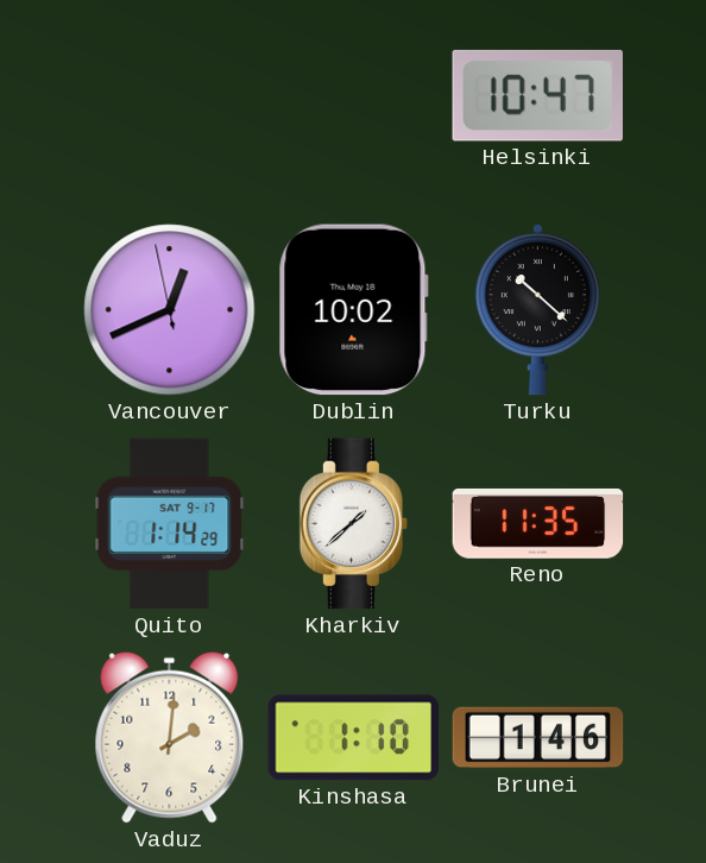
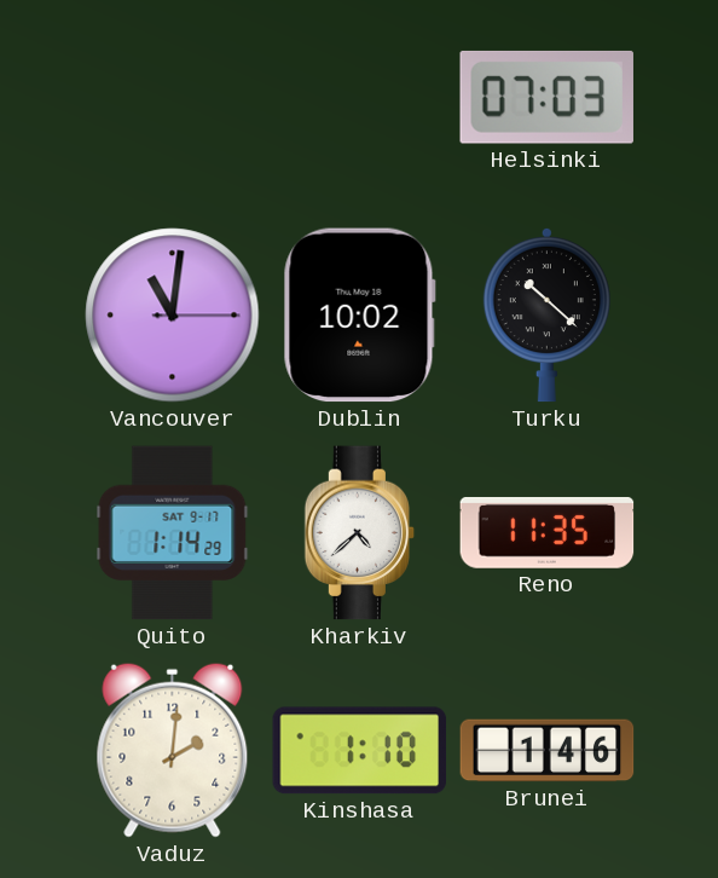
Helsinki: 10:47 -> 07:03
Vancouver: 12:40 -> 11:01
Kharkiv: 1:38 -> 4:38
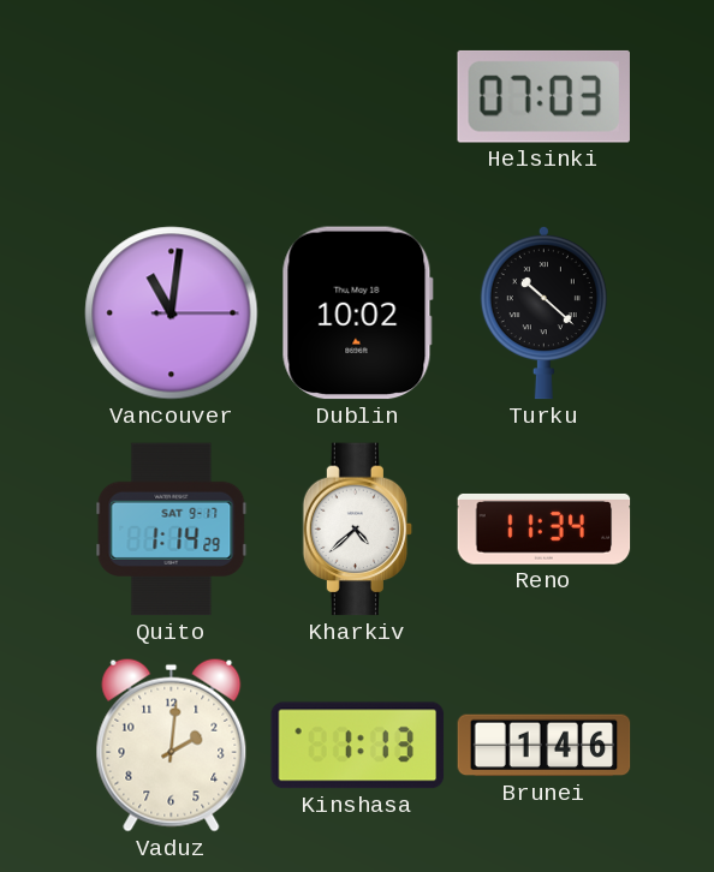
Reno: 11:35 -> 11:34
Kinshasa: 1:10 -> 1:13
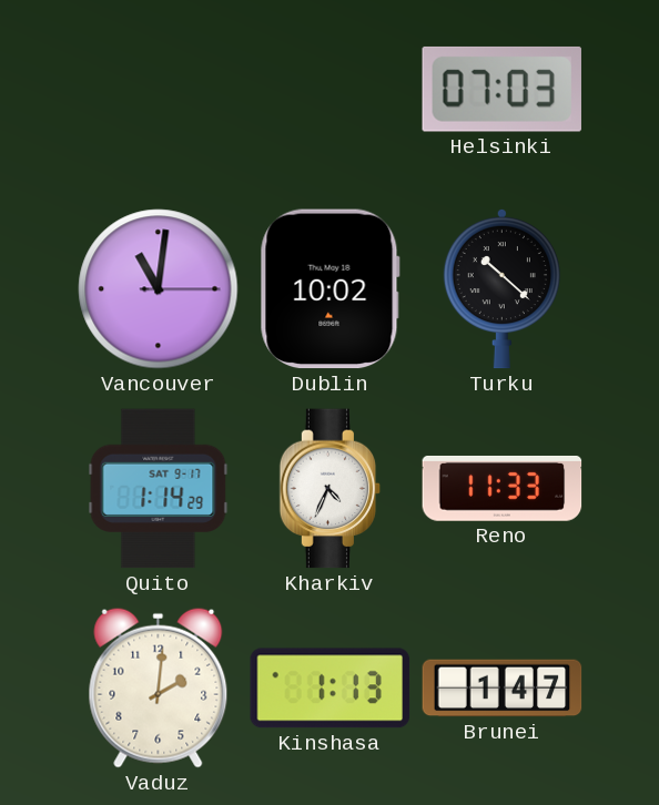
Kharkiv: 4:38 -> 4:34
Reno: 11:34 -> 11:33
Brunei: 1:46 -> 1:47
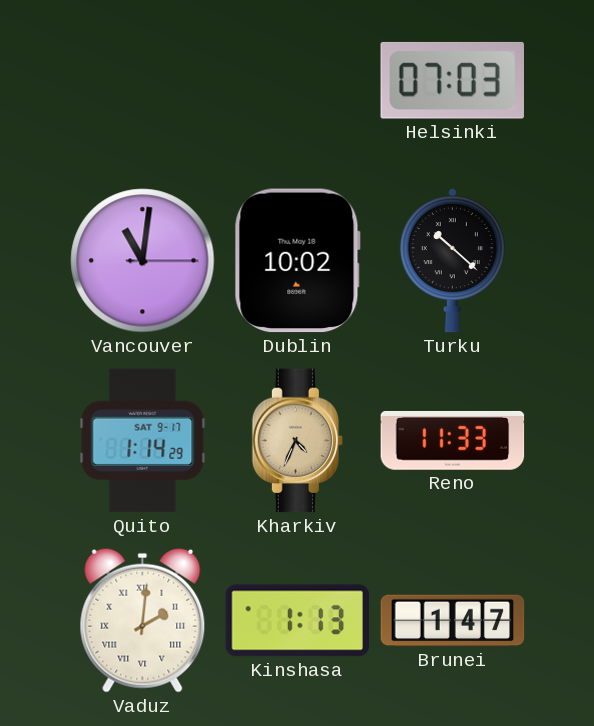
Kharkiv dial: white -> champagne
Vaduz numerals: Arabic -> Roman
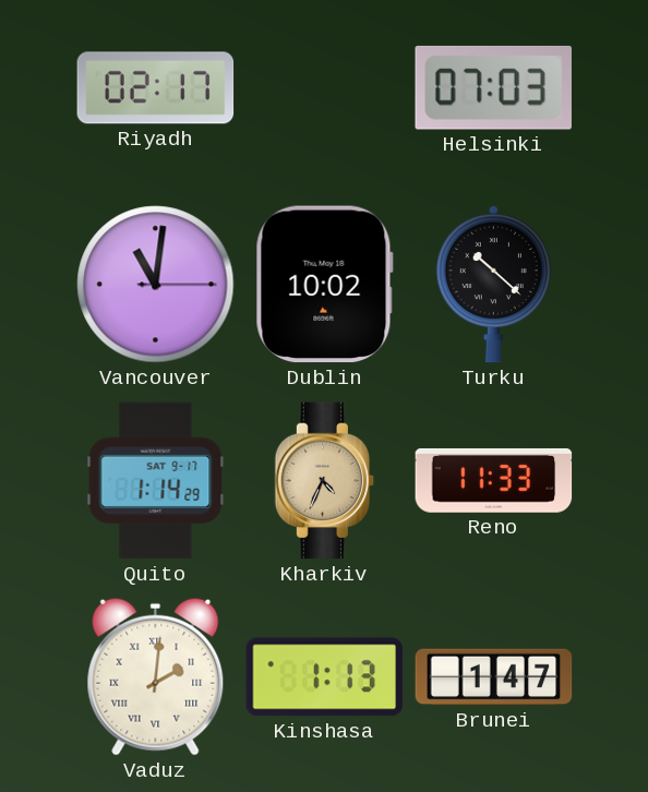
Riyadh: none -> 02:17
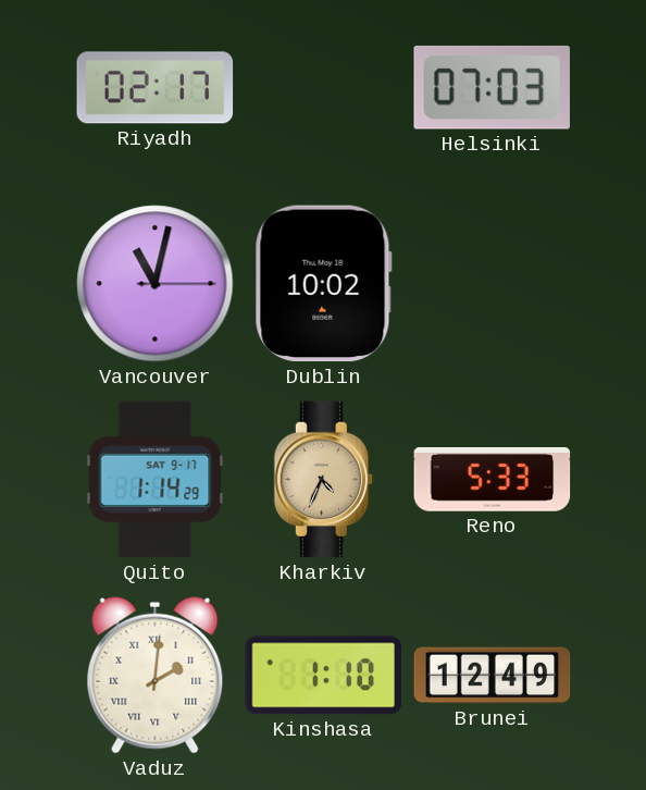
Vancouver: 11:01 -> 11:02
Turku: 10:22 -> none
Reno: 11:33 -> 5:33
Kinshasa: 1:13 -> 1:10
Brunei: 1:47 -> 12:49
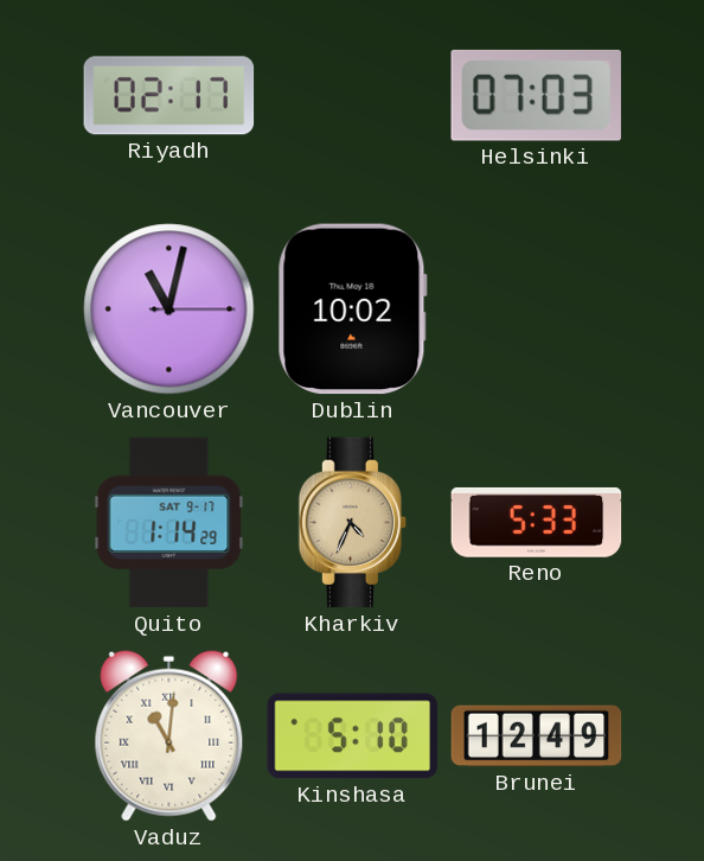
Vaduz: 2:01 -> 11:01
Kinshasa: 1:10 -> 5:10
